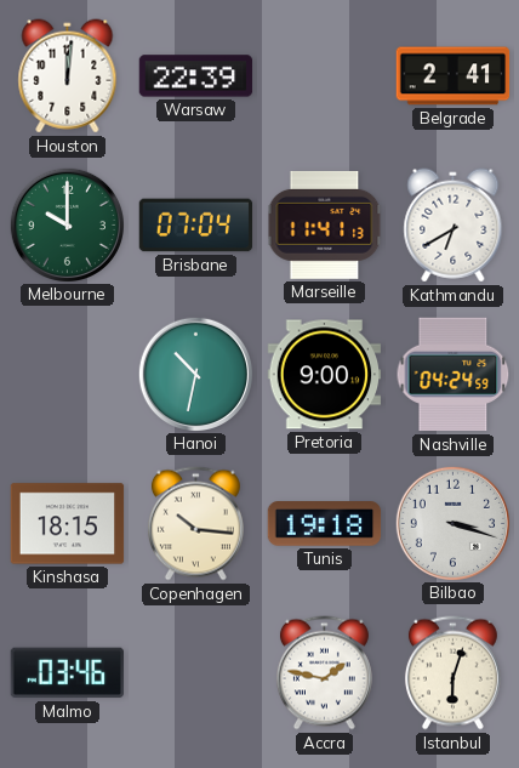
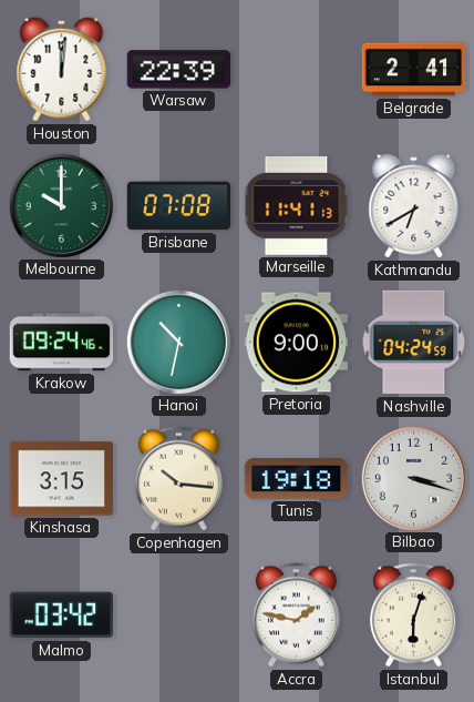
Brisbane: 07:04 -> 07:08
Krakow: none -> 09:24
Kinshasa: 18:15 -> 3:15
Malmo: 03:46 -> 03:42
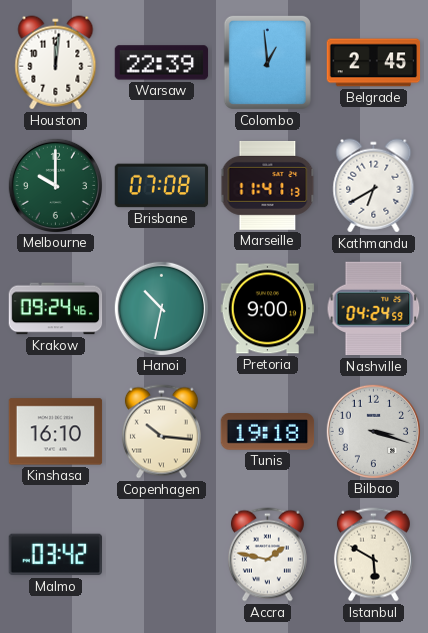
Colombo: none -> 12:59
Belgrade: 2:41 -> 2:45
Kinshasa: 3:15 -> 16:10
Istanbul: 6:03 -> 5:50
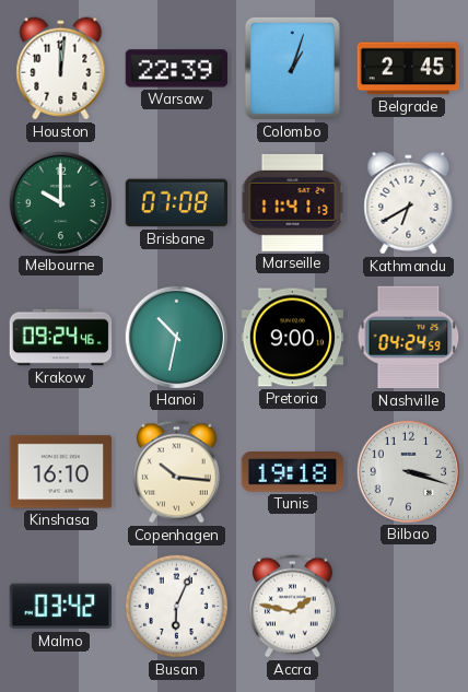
Colombo: 12:59 -> 1:03
Busan: none -> 6:04
Istanbul: 5:50 -> none
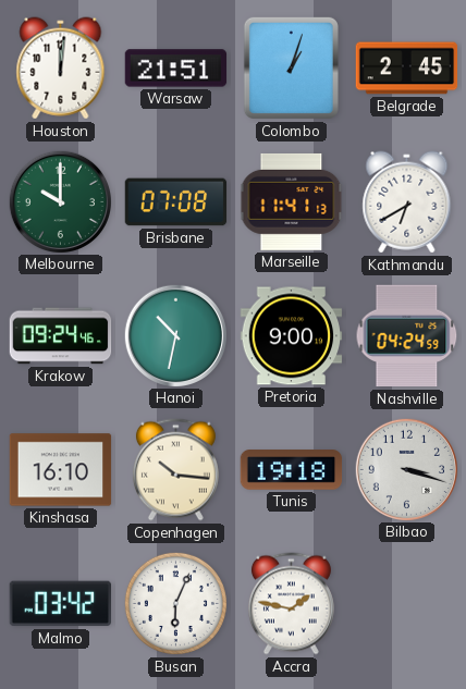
Warsaw: 22:39 -> 21:51
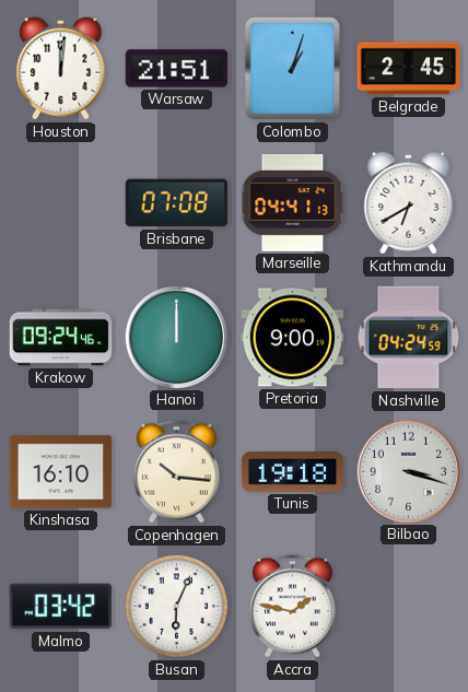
Melbourne: 10:00 -> none
Marseille: 11:41 -> 04:41
Hanoi: 10:32 -> 12:00
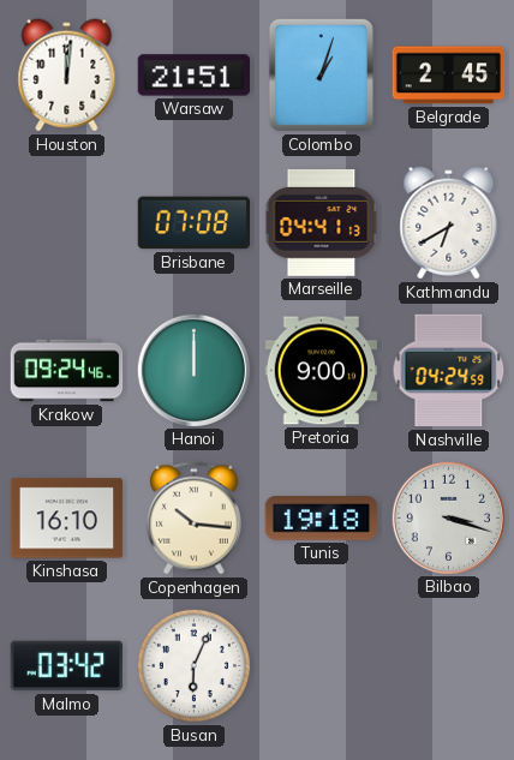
Accra: 1:47 -> none
